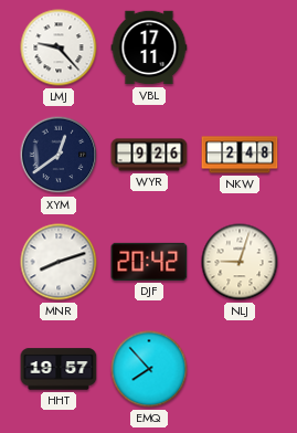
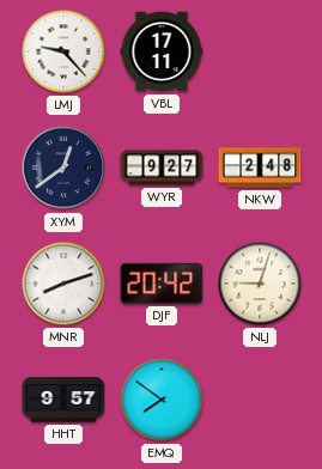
WYR: 9:26 -> 9:27
HHT: 19:57 -> 9:57
EMQ: 7:53 -> 7:51
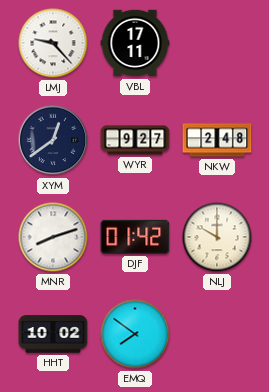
DJF: 20:42 -> 01:42
NLJ: 9:03 -> 10:00
HHT: 9:57 -> 10:02
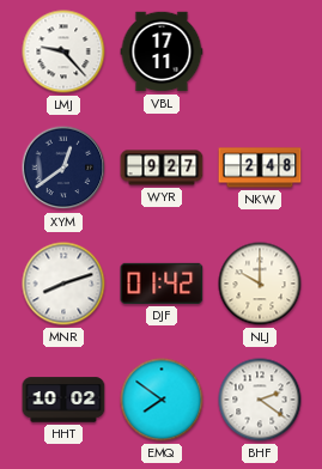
BHF: none -> 2:21
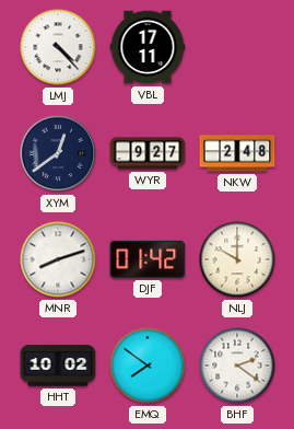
LMJ: 9:23 -> 4:23
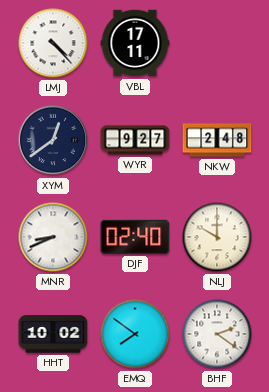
MNR: 8:12 -> 8:41
DJF: 01:42 -> 02:40
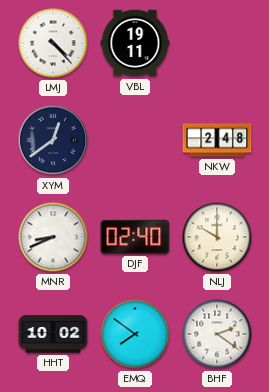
VBL: 17:11 -> 19:11
WYR: 9:27 -> none
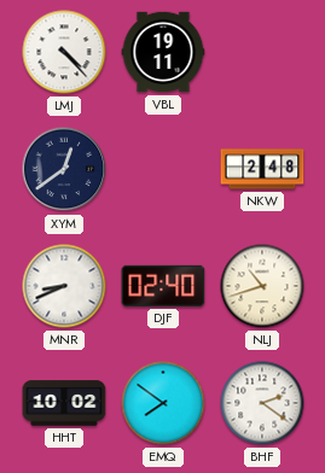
NLJ: 10:00 -> 10:42
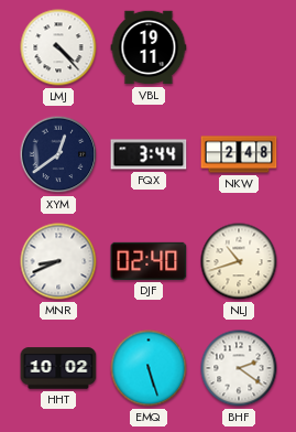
FQX: none -> 3:44
EMQ: 7:51 -> 5:27
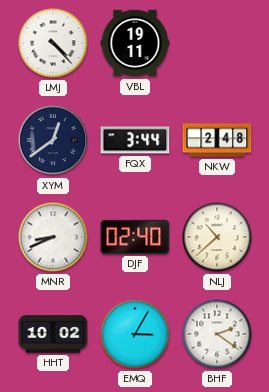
NLJ: 10:42 -> 10:38
EMQ: 5:27 -> 3:05
